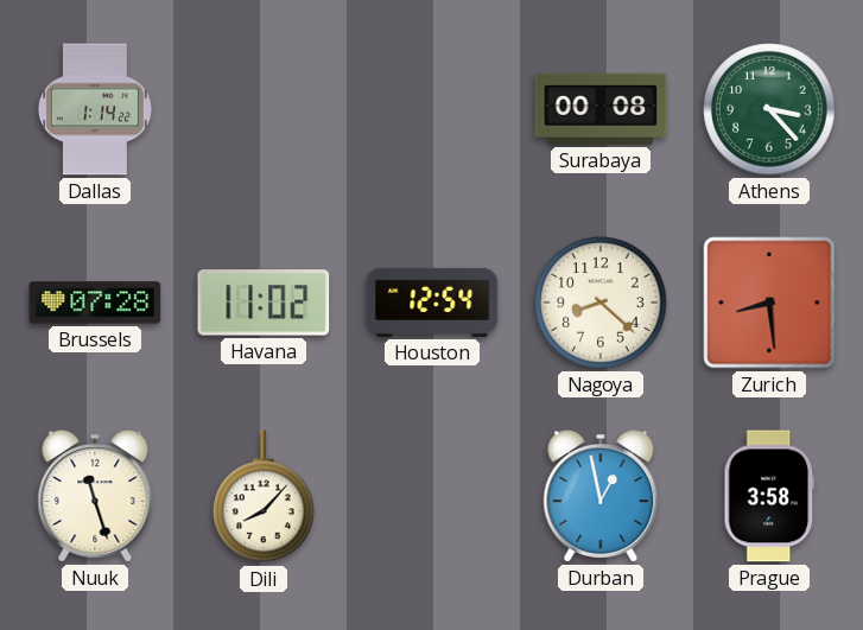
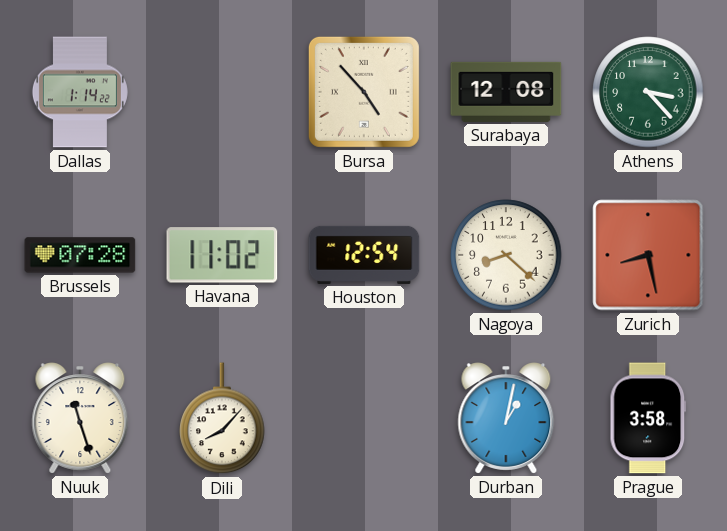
Bursa: none -> 4:53
Surabaya: 00:08 -> 12:08
Zurich: 8:29 -> 8:28
Durban: 12:58 -> 1:02
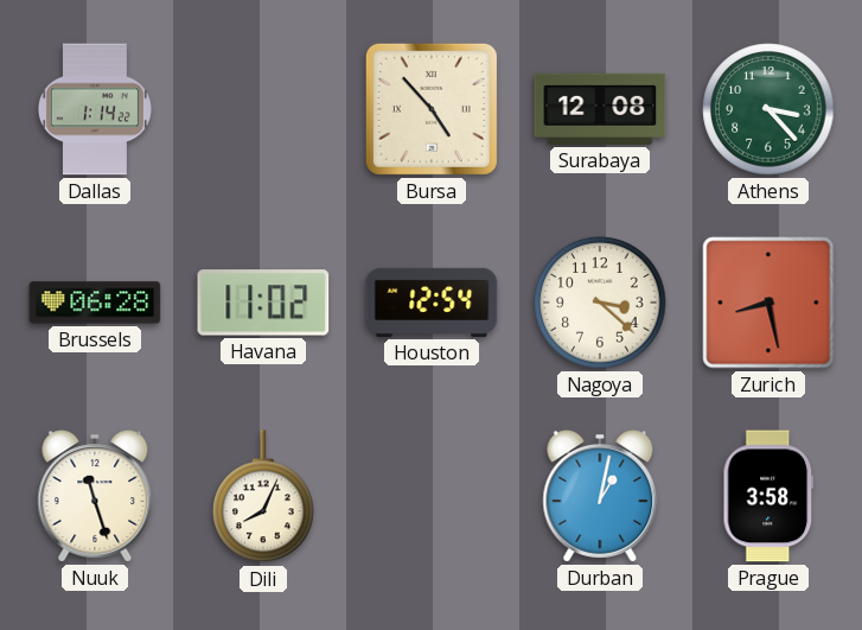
Brussels: 07:28 -> 06:28
Nagoya: 8:22 -> 3:22
Dili: 8:07 -> 8:04
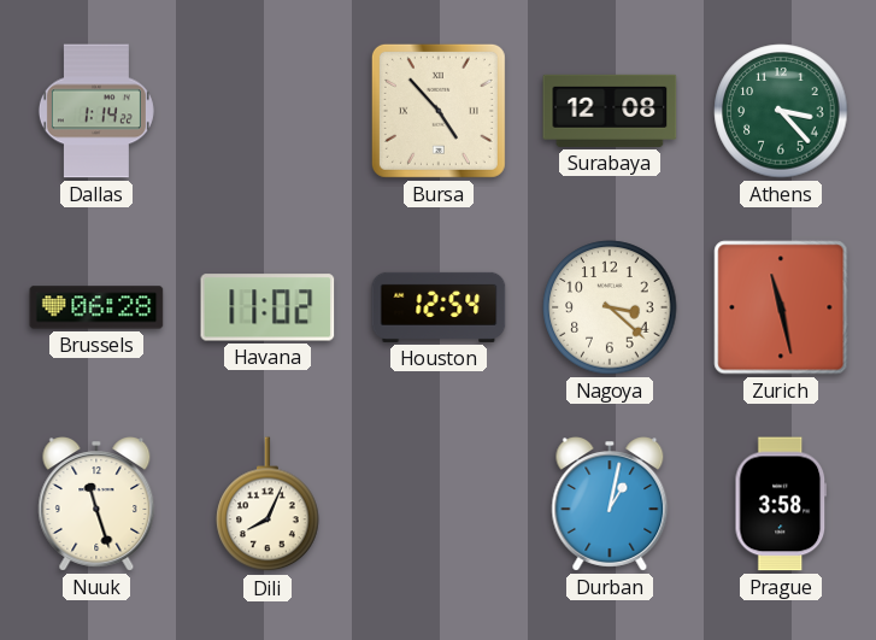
Zurich: 8:28 -> 11:28
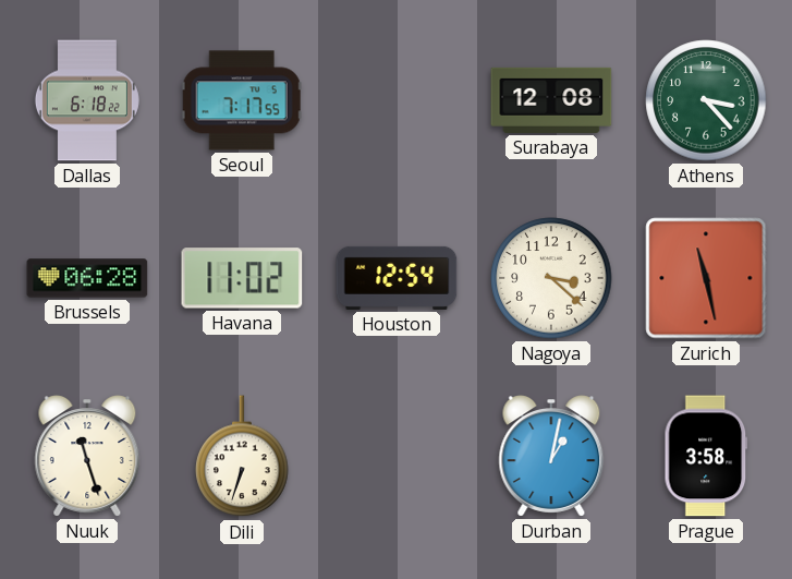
Dallas: 1:14 -> 6:18
Seoul: none -> 7:17
Bursa: 4:53 -> none
Dili: 8:04 -> 6:33
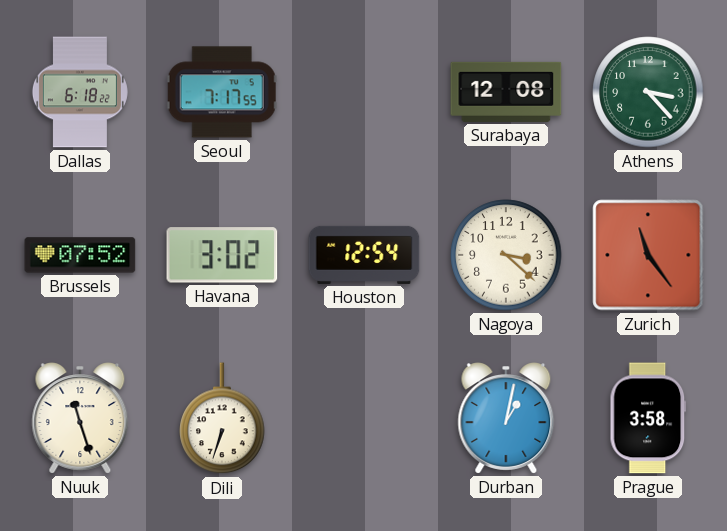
Brussels: 06:28 -> 07:52
Havana: 11:02 -> 3:02
Zurich: 11:28 -> 11:24
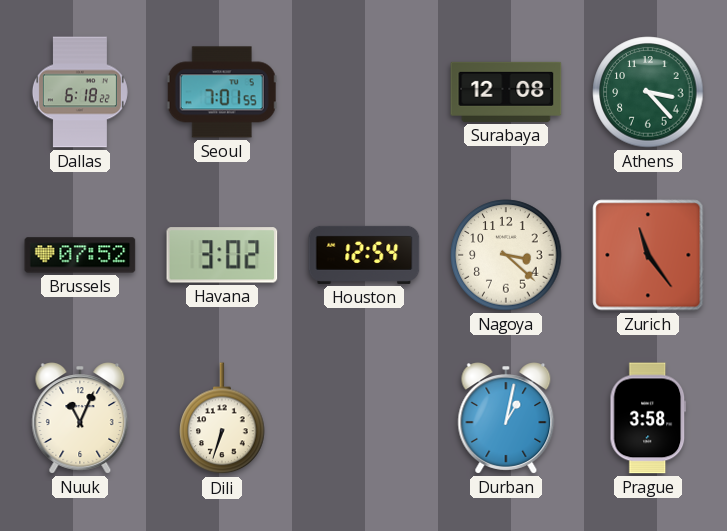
Seoul: 7:17 -> 7:01
Nuuk: 11:27 -> 11:04
